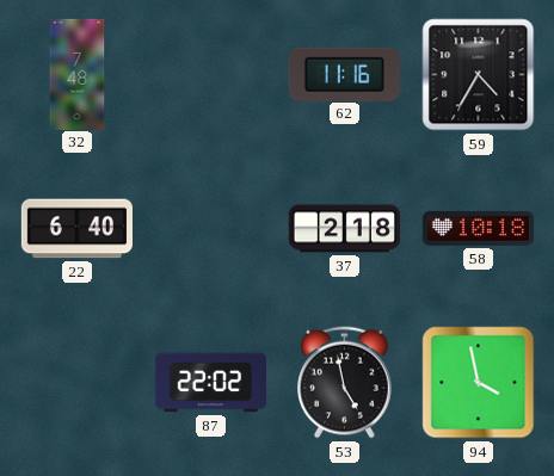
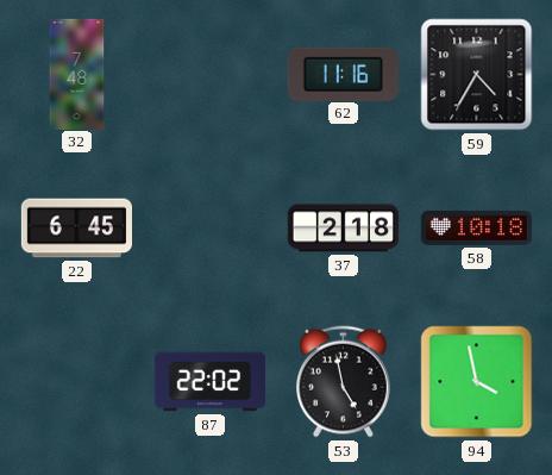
22: 6:40 -> 6:45
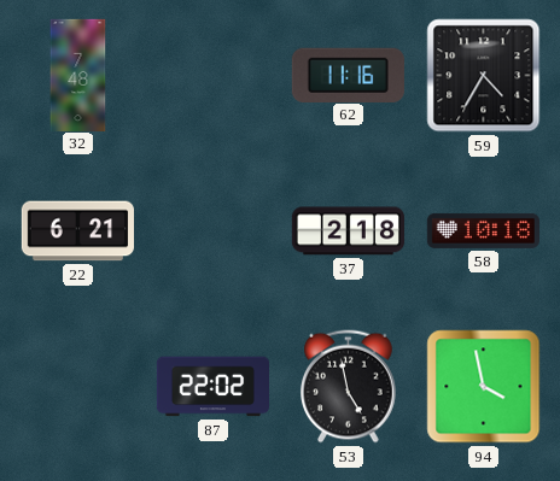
22: 6:45 -> 6:21
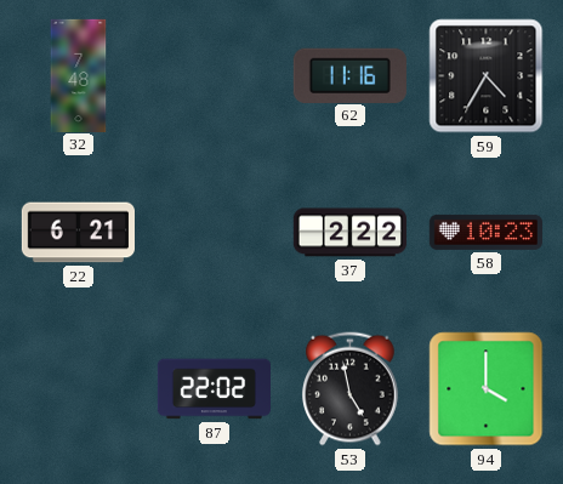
37: 2:18 -> 2:22
58: 10:18 -> 10:23
94: 3:58 -> 4:00
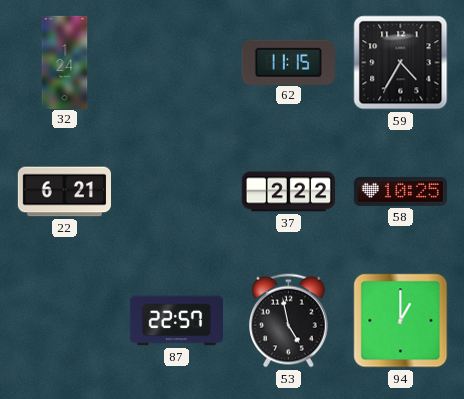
32: 7:48 -> 1:24
62: 11:16 -> 11:15
58: 10:23 -> 10:25
87: 22:02 -> 22:57
94: 4:00 -> 1:00
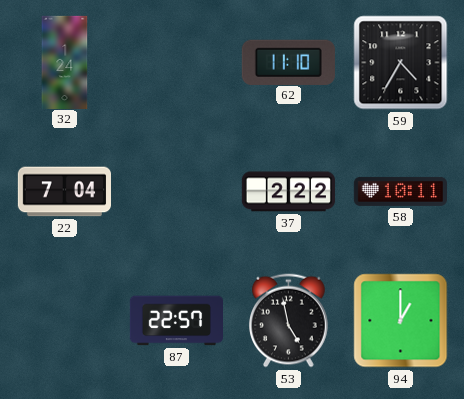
62: 11:15 -> 11:10
22: 6:21 -> 7:04
58: 10:25 -> 10:11
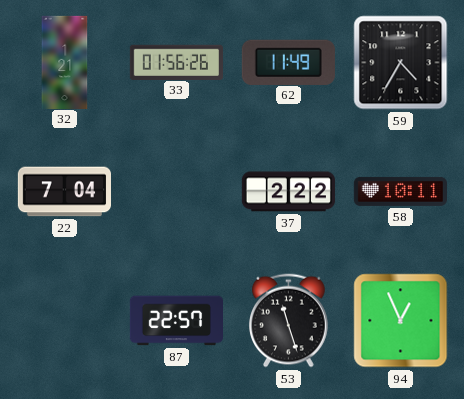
32: 1:24 -> 1:21
33: none -> 01:56
62: 11:10 -> 11:49
53: 4:58 -> 11:27
94: 1:00 -> 12:56
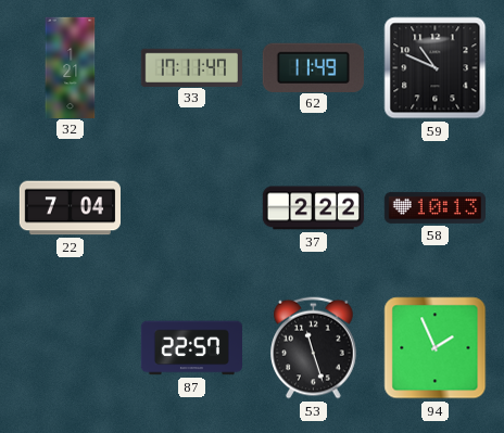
33: 01:56 -> 17:11
59: 4:35 -> 10:49
58: 10:11 -> 10:13
94: 12:56 -> 1:56
